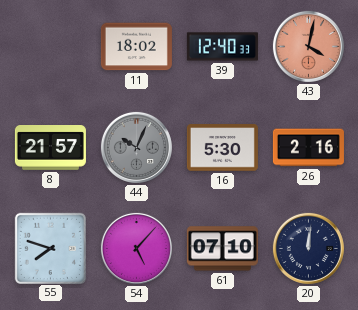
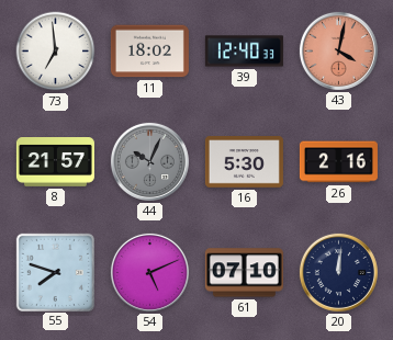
73: none -> 6:59
54: 5:07 -> 5:11
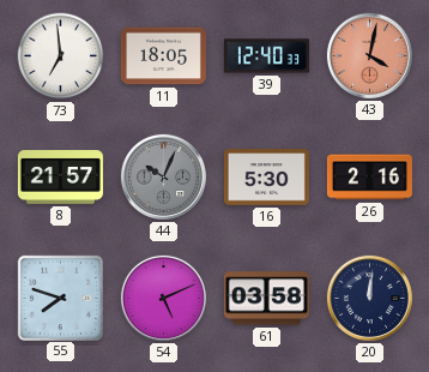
11: 18:02 -> 18:05
61: 07:10 -> 03:58
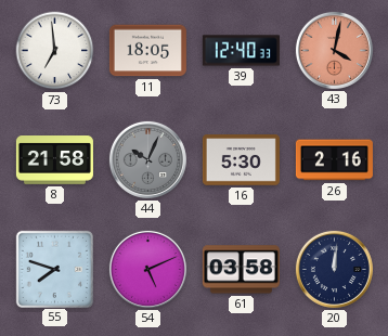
8: 21:57 -> 21:58
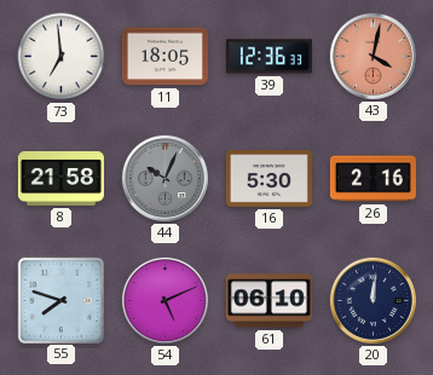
39: 12:40 -> 12:36
61: 03:58 -> 06:10
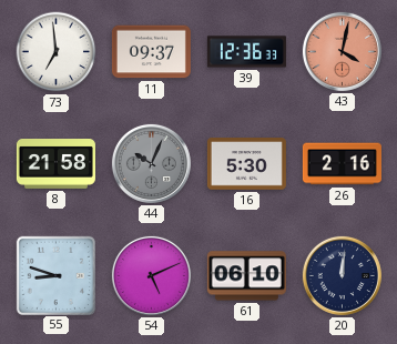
11: 18:05 -> 09:37
55: 7:48 -> 8:48
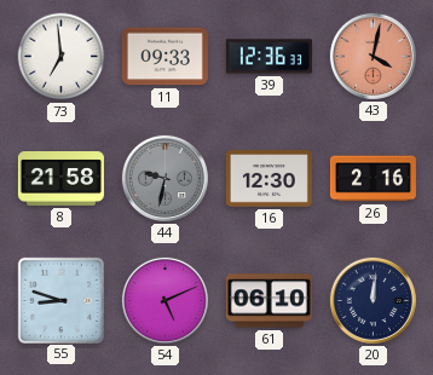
11: 09:37 -> 09:33
44: 10:04 -> 9:32
16: 5:30 -> 12:30
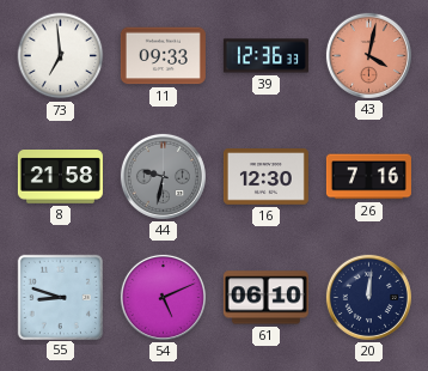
26: 2:16 -> 7:16
